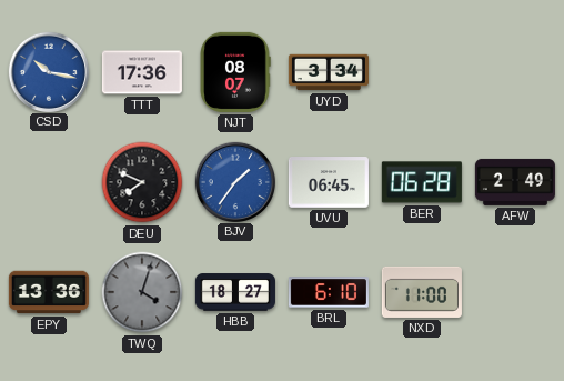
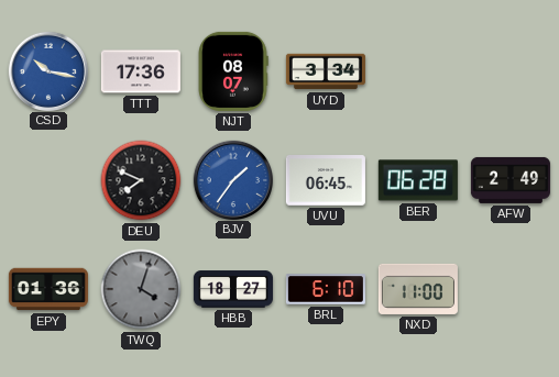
EPY: 13:36 -> 01:36
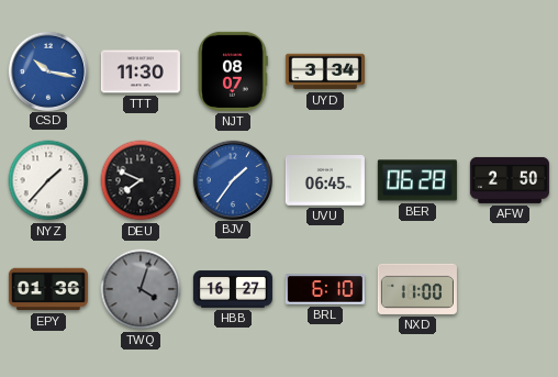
TTT: 17:36 -> 11:30
NYZ: none -> 1:37
AFW: 2:49 -> 2:50
HBB: 18:27 -> 16:27
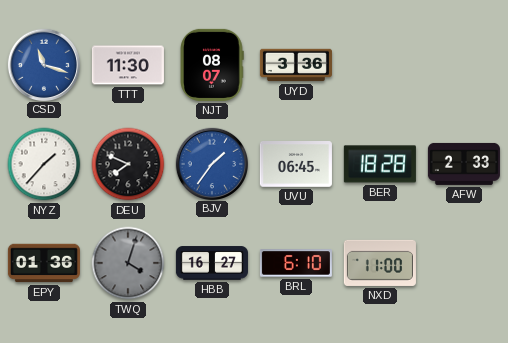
CSD: 10:17 -> 11:18
UYD: 3:34 -> 3:36
BER: 06:28 -> 18:28
AFW: 2:50 -> 2:33
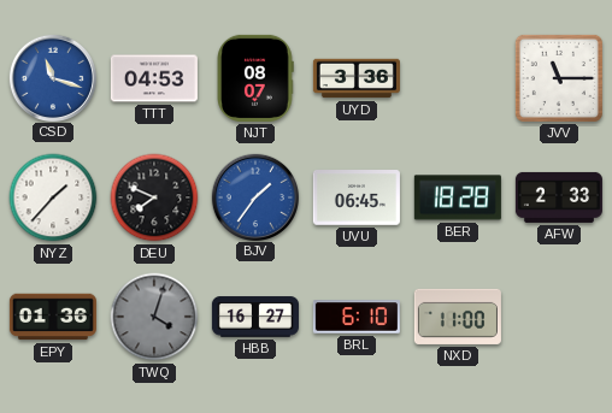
TTT: 11:30 -> 04:53
JVV: none -> 11:15
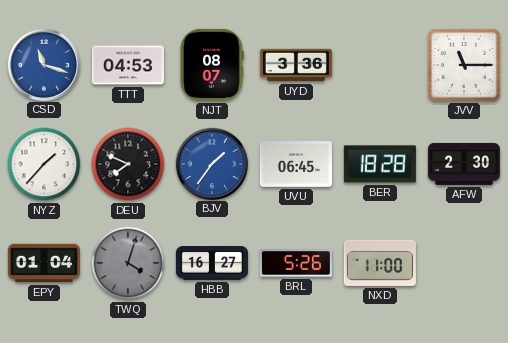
AFW: 2:33 -> 2:30
EPY: 01:36 -> 01:04
BRL: 6:10 -> 5:26
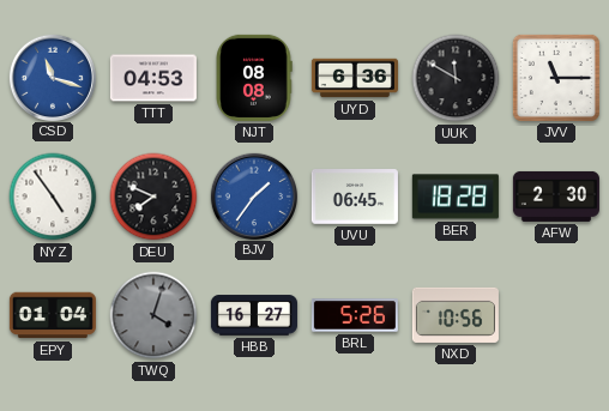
NJT: 08:07 -> 08:08
UYD: 3:36 -> 6:36
UUK: none -> 11:50
NYZ: 1:37 -> 4:54
NXD: 11:00 -> 10:56
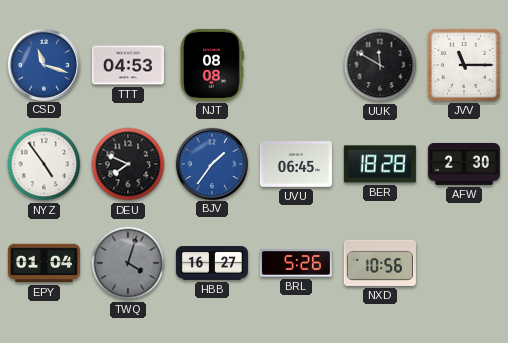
UYD: 6:36 -> none
